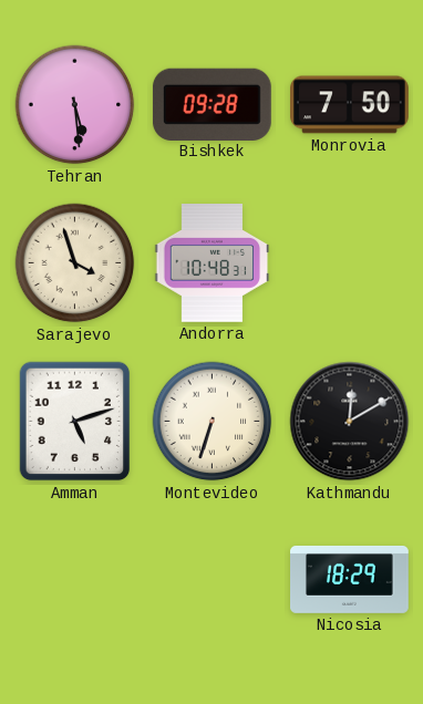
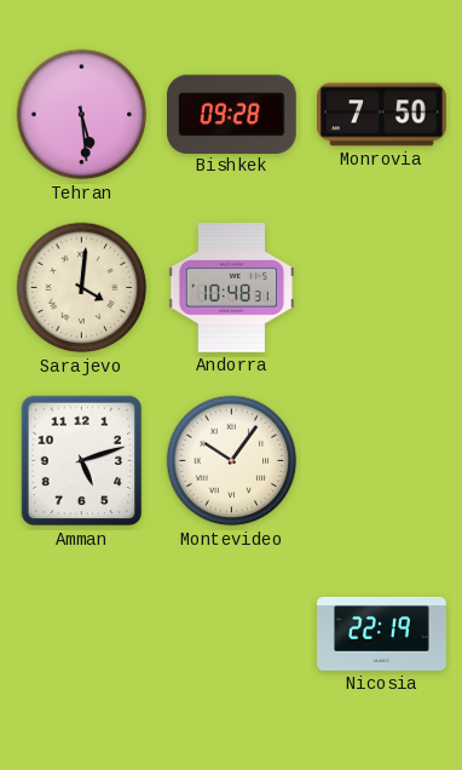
Sarajevo: 3:57 -> 4:01
Montevideo: 6:33 -> 10:06
Kathmandu: 12:10 -> none
Nicosia: 18:29 -> 22:19
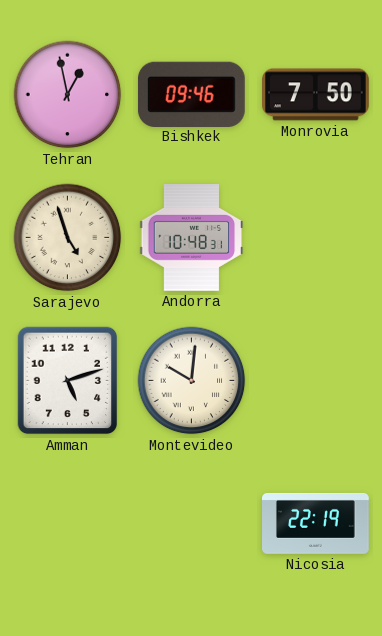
Tehran: 5:29 -> 12:58
Bishkek: 09:28 -> 09:46
Sarajevo: 4:01 -> 4:57
Montevideo: 10:06 -> 10:01
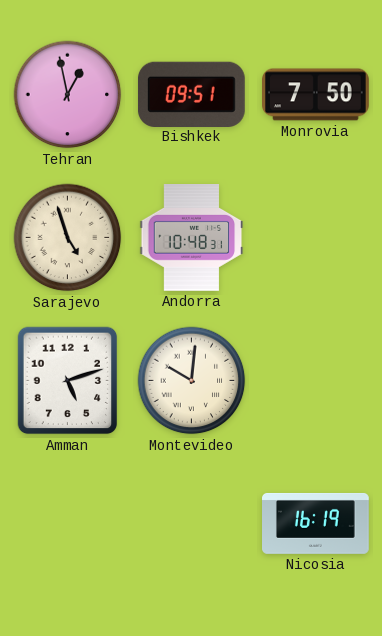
Bishkek: 09:46 -> 09:51
Nicosia: 22:19 -> 16:19
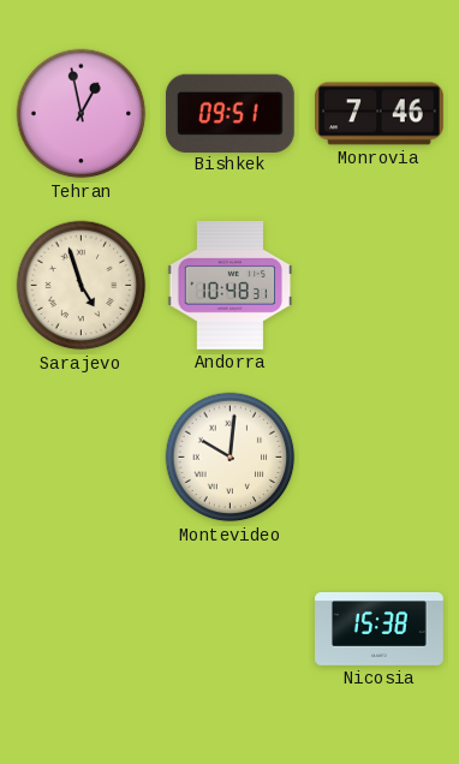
Monrovia: 7:50 -> 7:46
Amman: 5:12 -> none
Nicosia: 16:19 -> 15:38
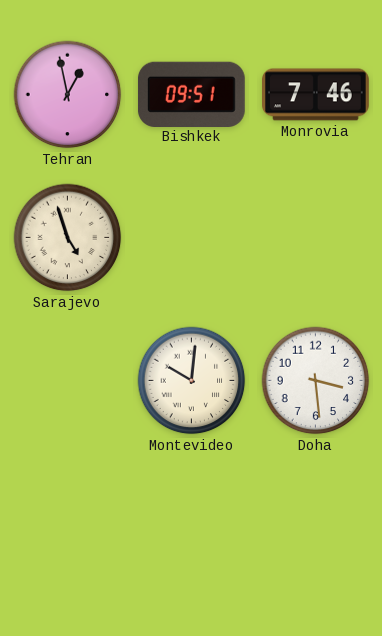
Andorra: 10:48 -> none
Doha: none -> 3:29
Nicosia: 15:38 -> none
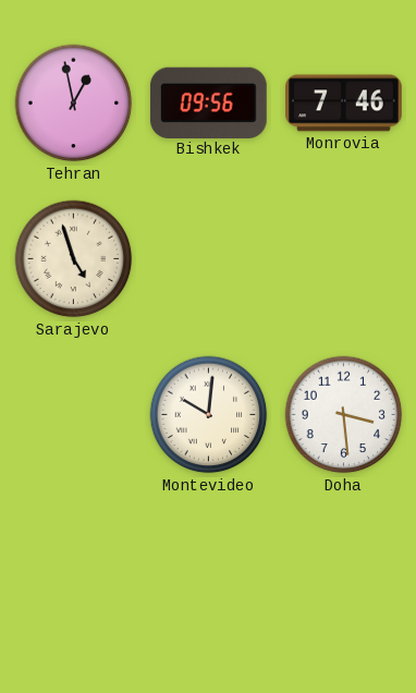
Bishkek: 09:51 -> 09:56
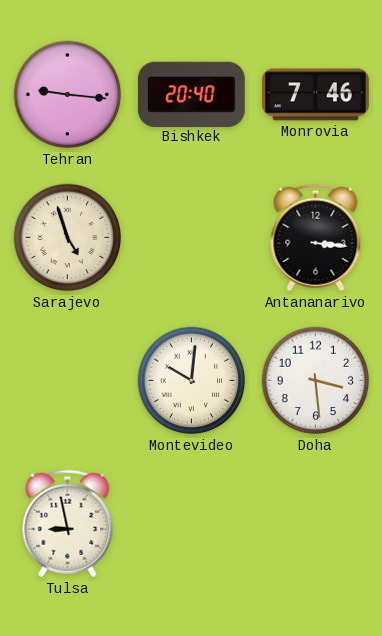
Tehran: 12:58 -> 9:16
Bishkek: 09:56 -> 20:40
Antananarivo: none -> 3:16
Tulsa: none -> 8:58
